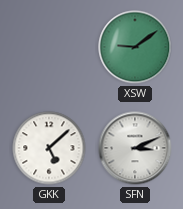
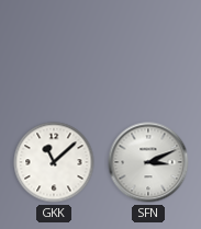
XSW: 9:09 -> none
GKK: 5:08 -> 11:08
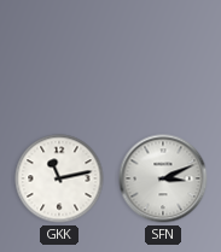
GKK: 11:08 -> 11:13
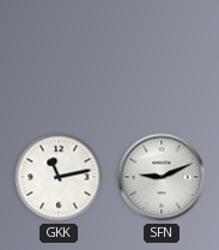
SFN: 3:11 -> 9:11
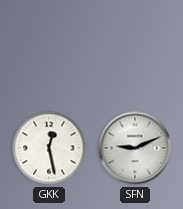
GKK: 11:13 -> 12:28
